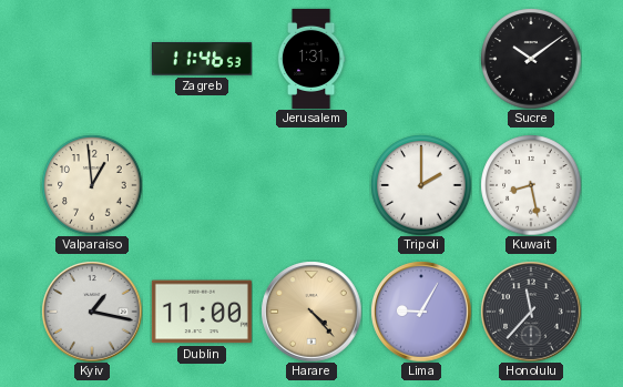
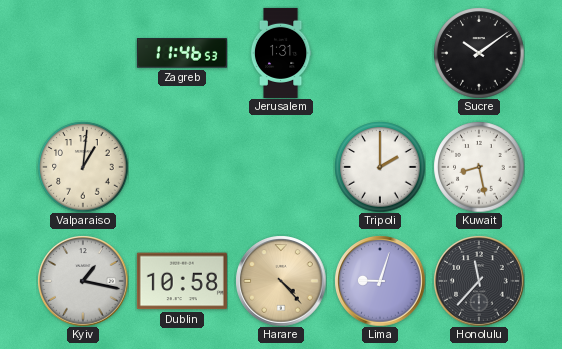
Valparaiso: 12:59 -> 1:01
Dublin: 11:00 -> 10:58
Lima: 9:05 -> 9:03
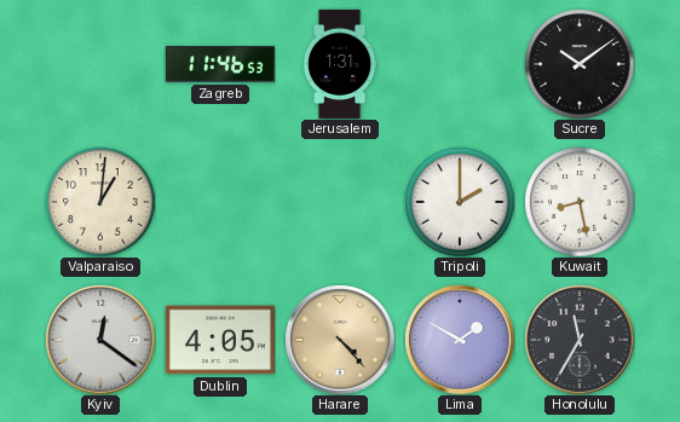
Kyiv: 1:17 -> 12:21
Dublin: 10:58 -> 4:05
Lima: 9:03 -> 1:50
Honolulu: 11:37 -> 11:35
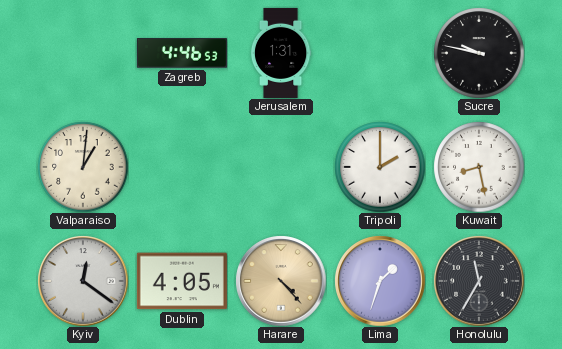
Zagreb: 11:46 -> 4:46
Sucre: 10:09 -> 9:47
Lima: 1:50 -> 1:33
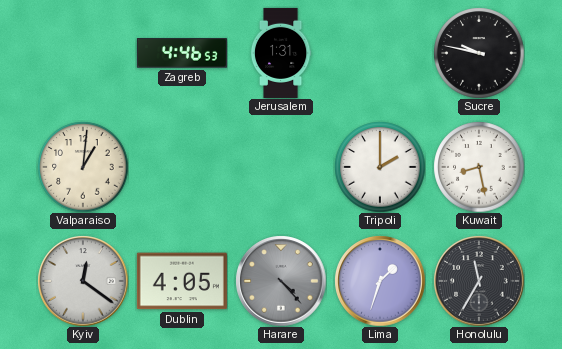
Harare dial: champagne -> grey
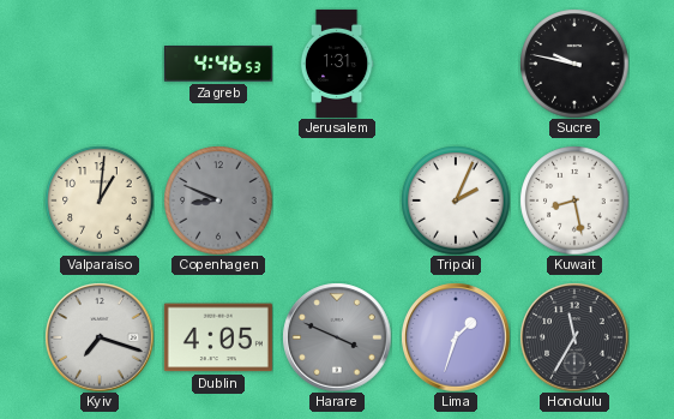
Copenhagen: none -> 8:49
Tripoli: 2:00 -> 2:04
Kyiv: 12:21 -> 7:18
Harare: 4:23 -> 3:49
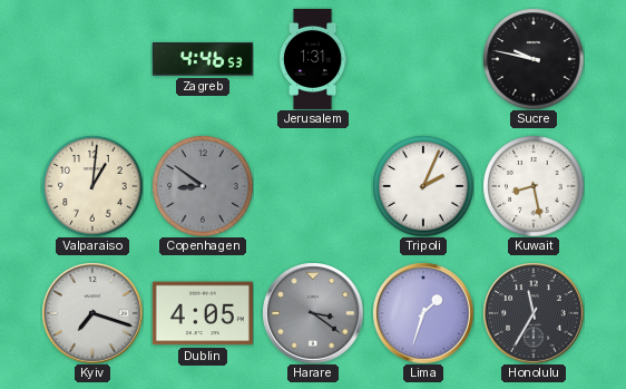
Copenhagen: 8:49 -> 8:51
Harare: 3:49 -> 3:21
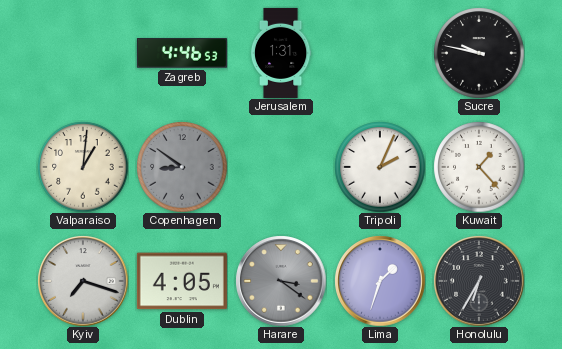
Kuwait: 8:28 -> 1:23
Honolulu: 11:35 -> 6:35
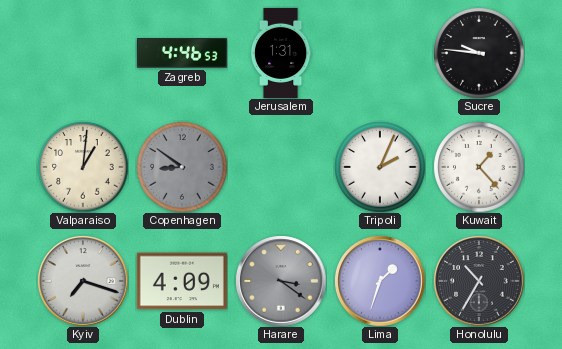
Sucre: 9:47 -> 9:46
Dublin: 4:05 -> 4:09
Honolulu: 6:35 -> 10:35
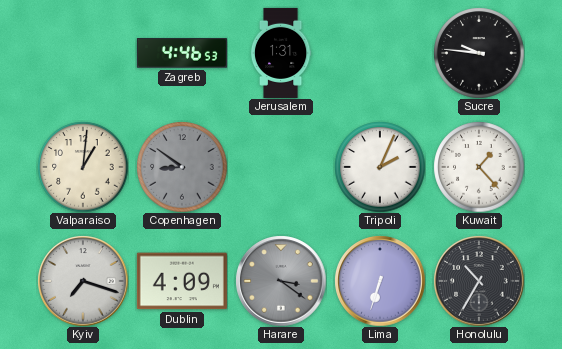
Lima: 1:33 -> 6:33
